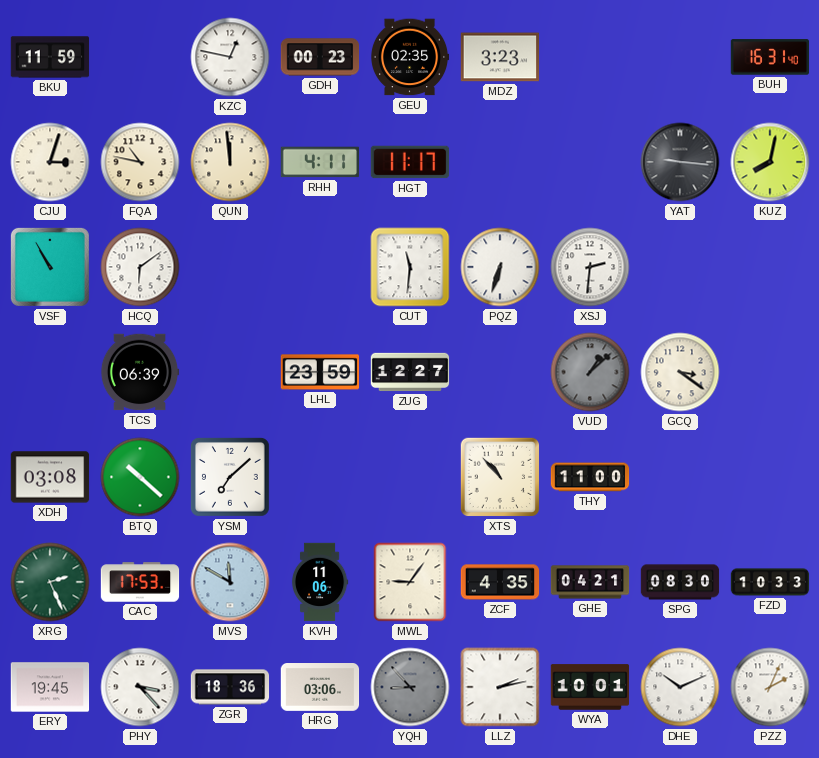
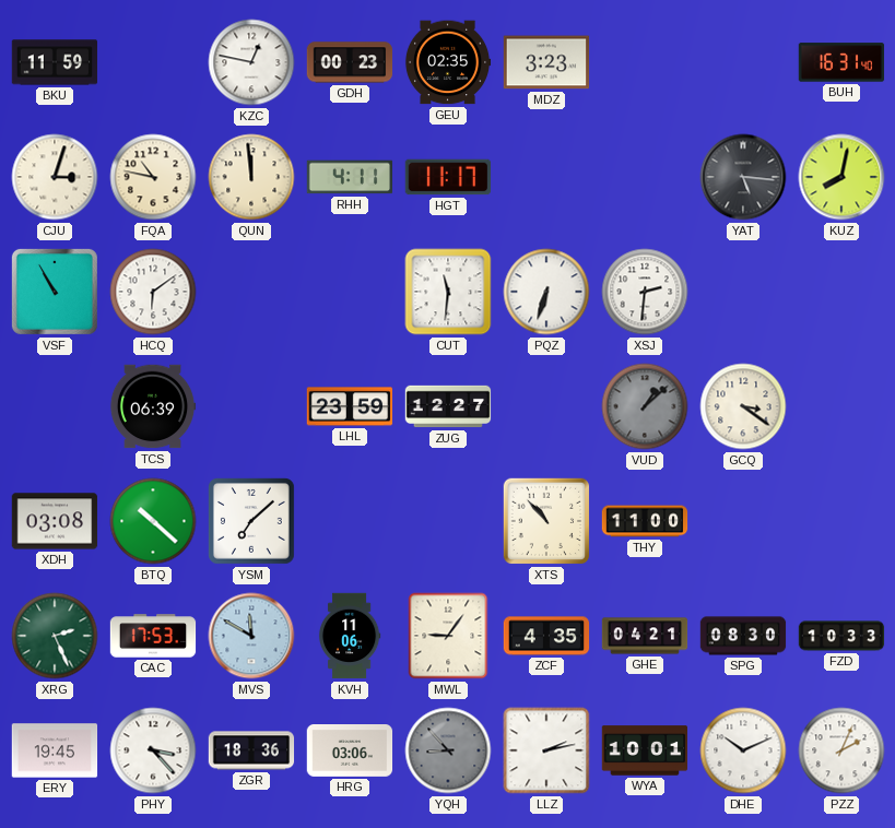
YAT: 9:16 -> 5:16
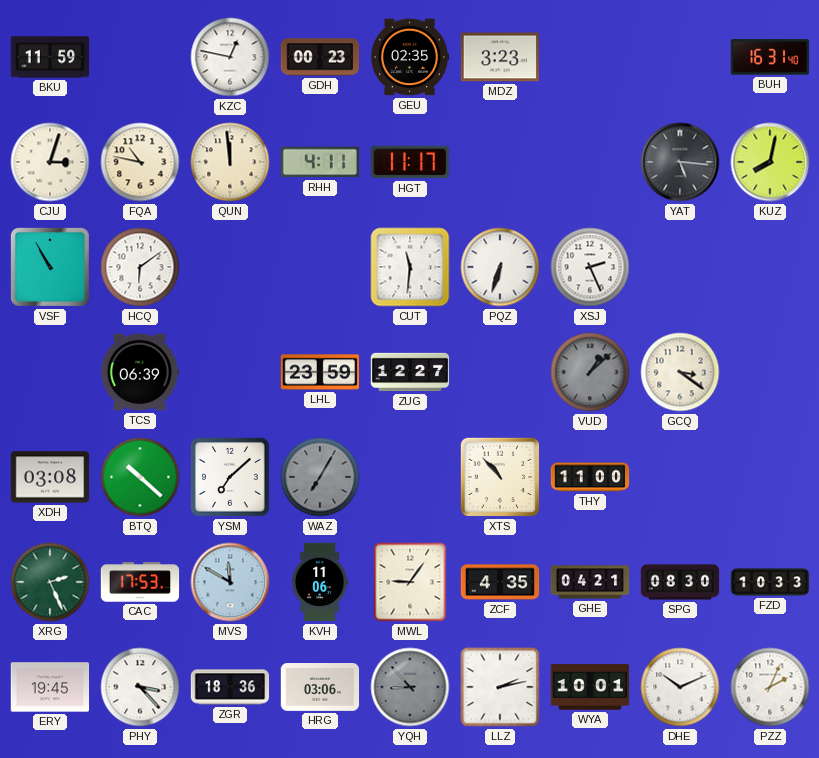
XSJ: 2:31 -> 2:26
WAZ: none -> 7:05
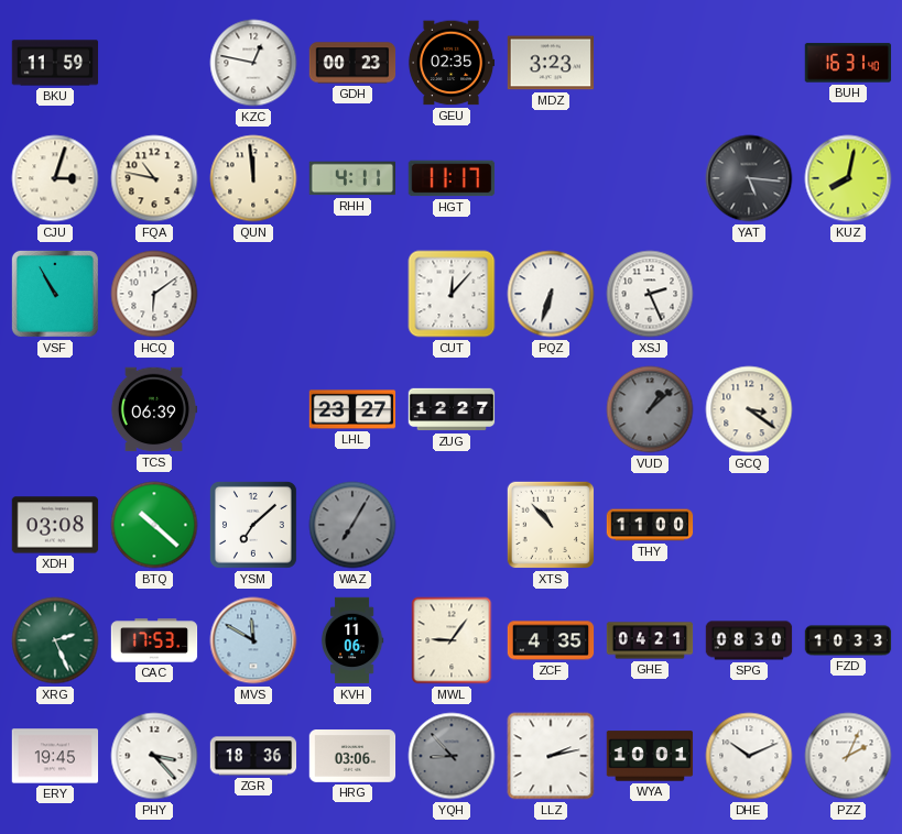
CUT: 11:31 -> 12:07
LHL: 23:59 -> 23:27
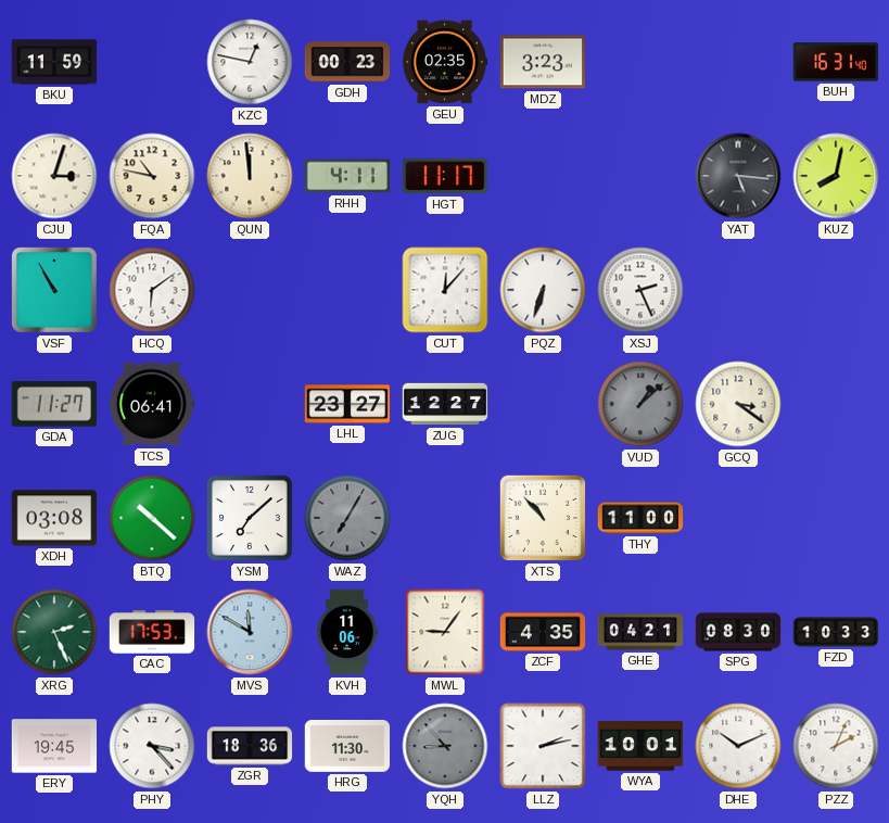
GDA: none -> 11:27
TCS: 06:39 -> 06:41
HRG: 03:06 -> 11:30
